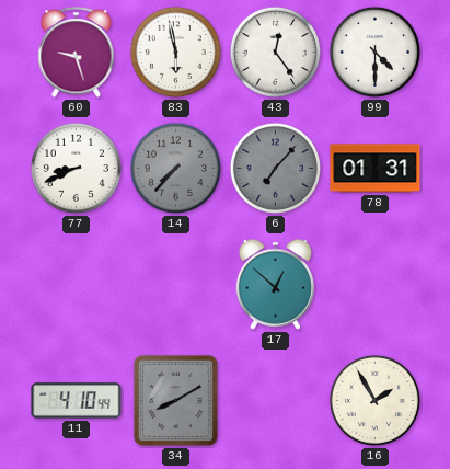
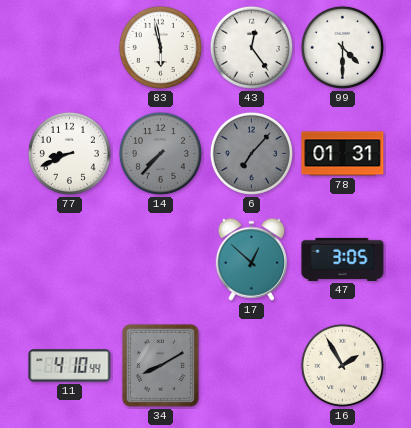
60: 9:27 -> none
47: none -> 3:05
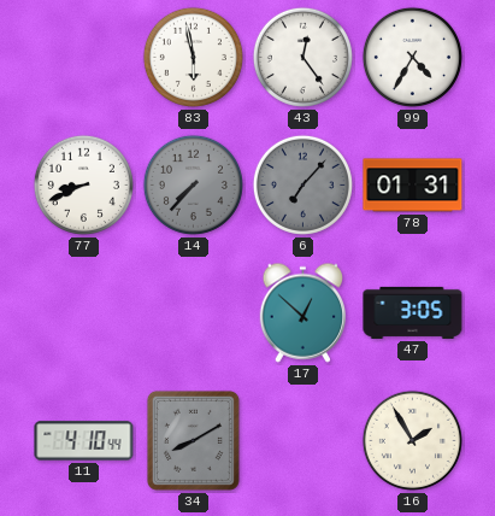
99: 4:30 -> 4:35
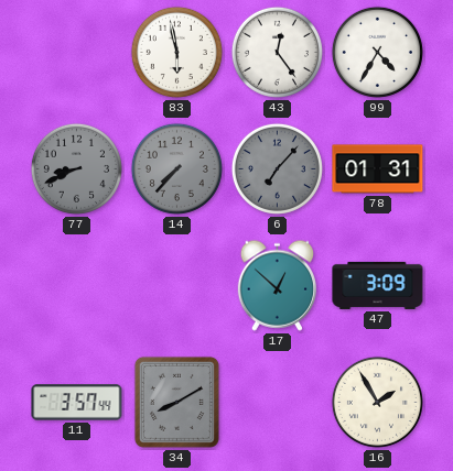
77 dial: white -> grey
47: 3:05 -> 3:09
11: 4:10 -> 3:57
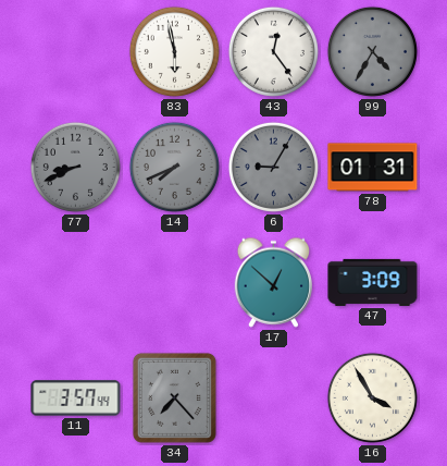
99 dial: white -> grey
14: 7:37 -> 7:41
6: 7:07 -> 9:05
34: 8:10 -> 7:23
16: 1:55 -> 3:55
